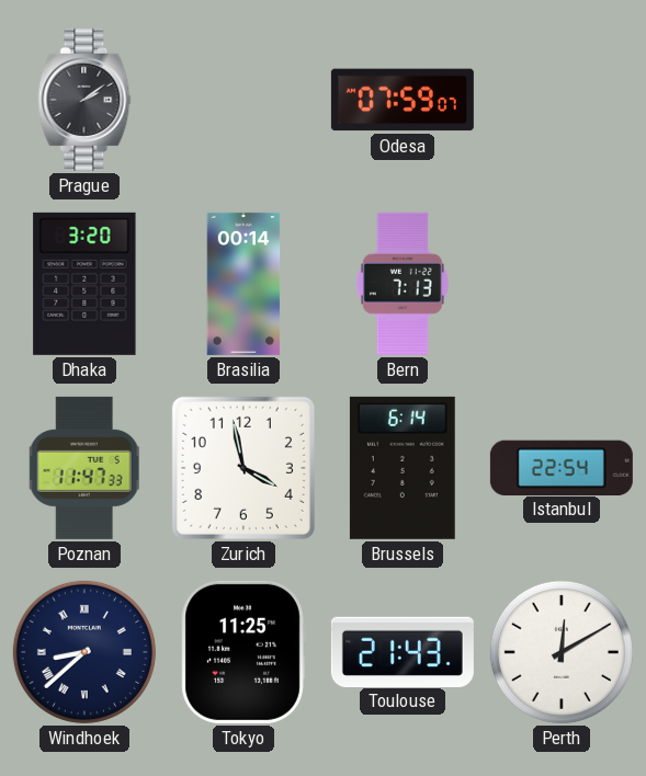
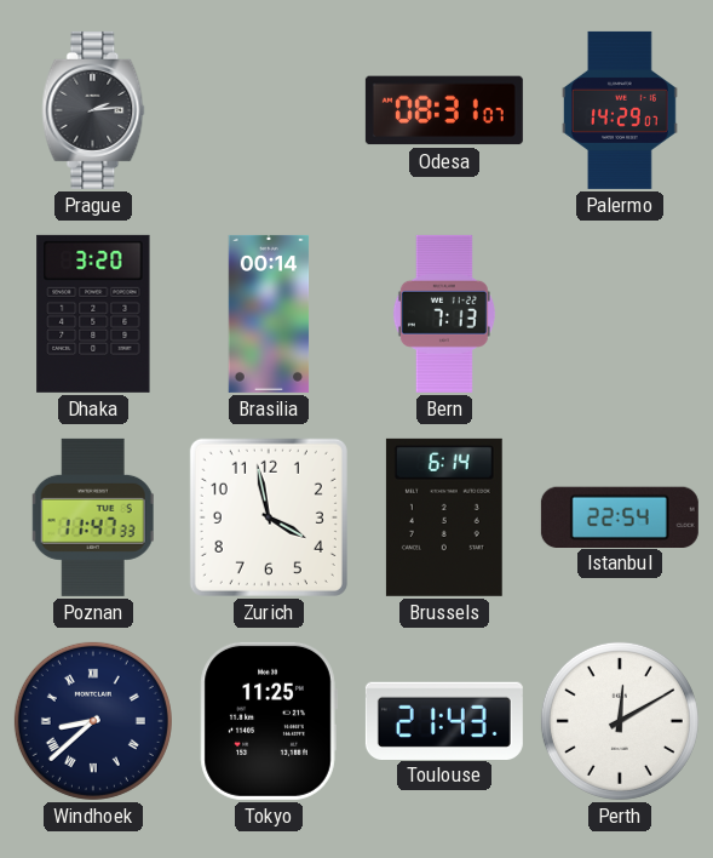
Prague: 2:09 -> 2:14
Odesa: 07:59 -> 08:31
Palermo: none -> 14:29
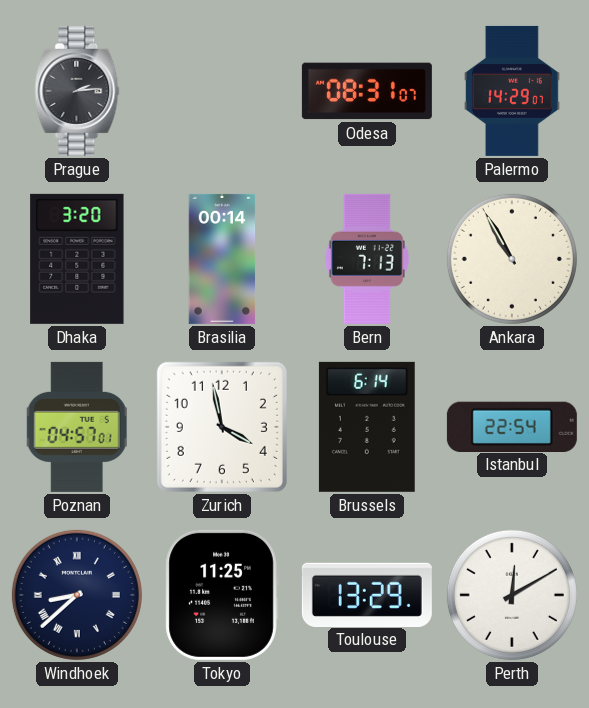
Ankara: none -> 10:55
Poznan: 11:47 -> 04:57
Toulouse: 21:43 -> 13:29
